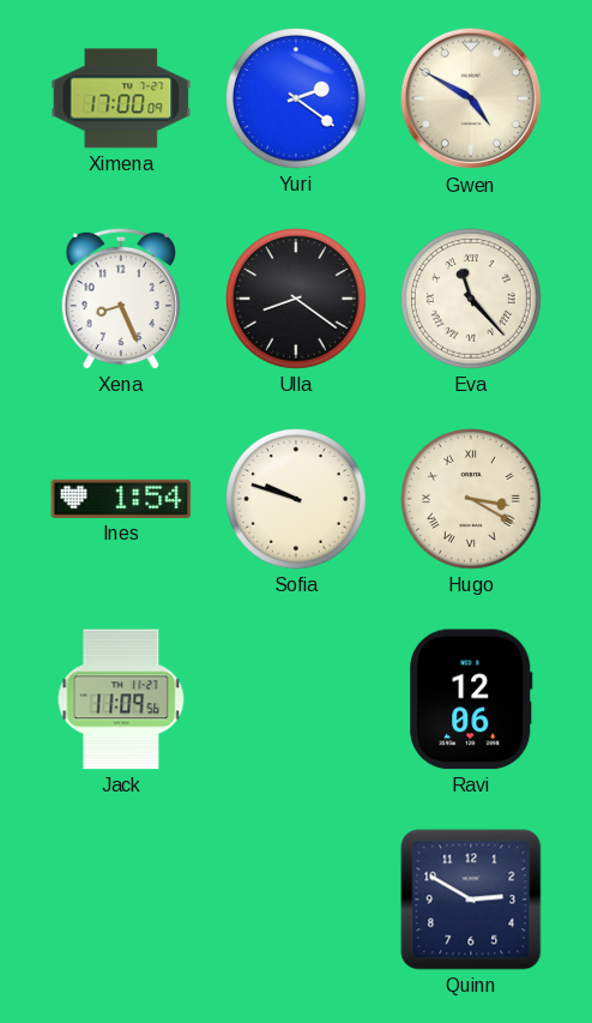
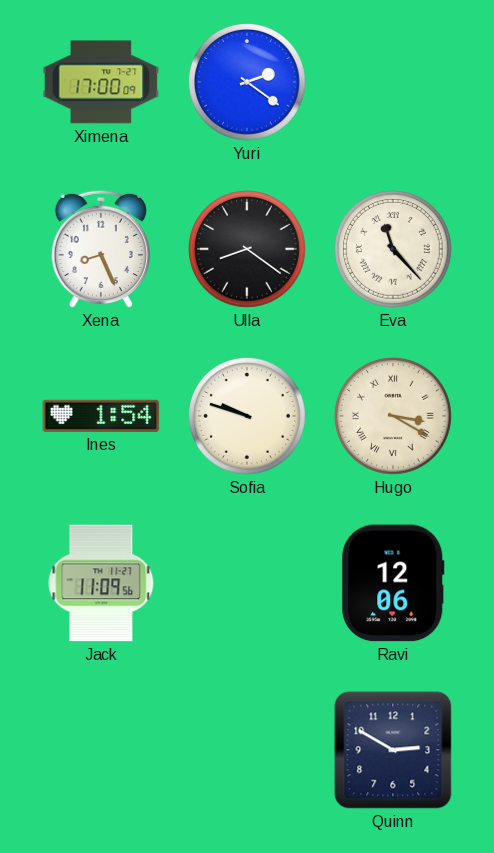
Gwen: 4:50 -> none
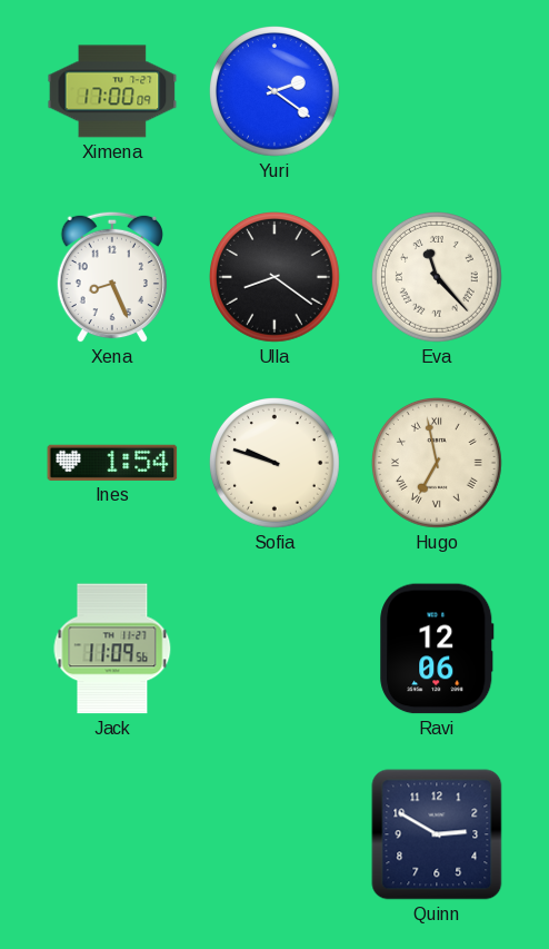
Hugo: 3:20 -> 6:58
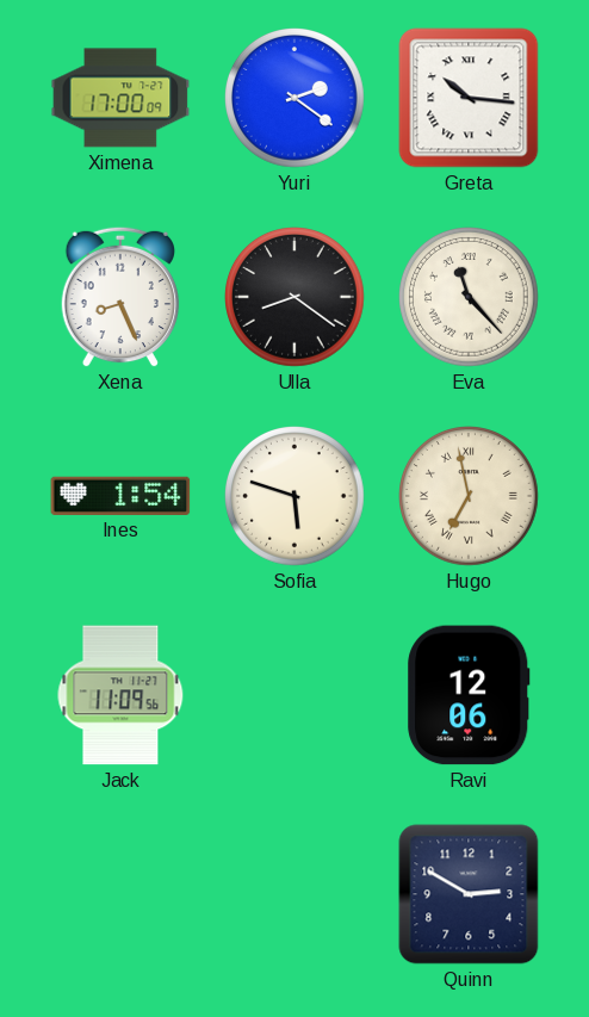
Greta: none -> 10:16
Sofia: 9:48 -> 5:48
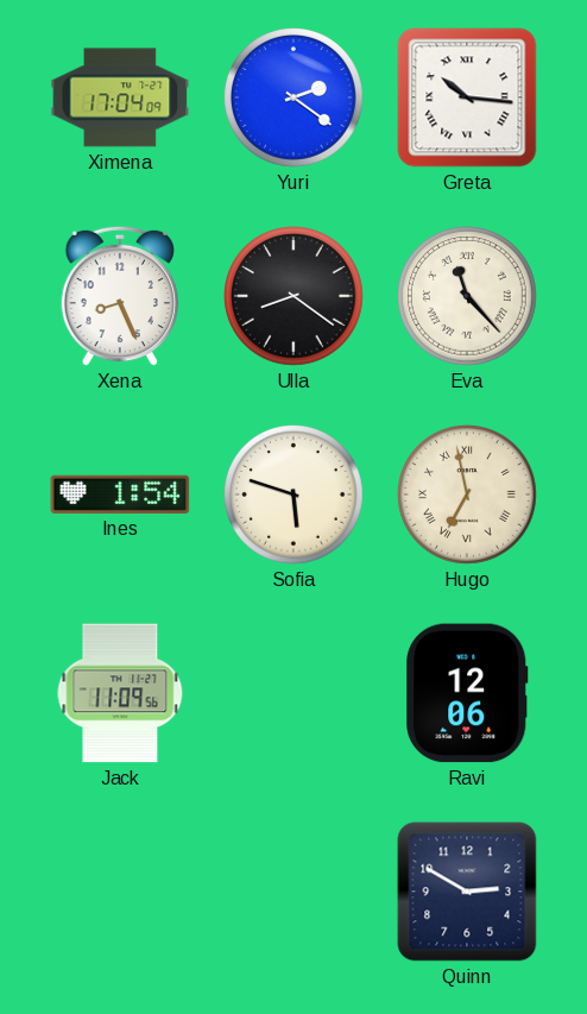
Ximena: 17:00 -> 17:04
